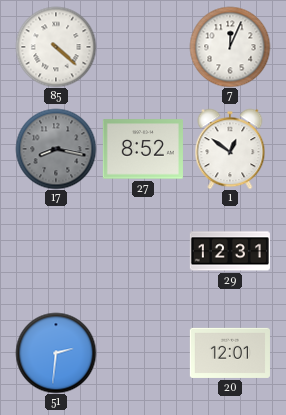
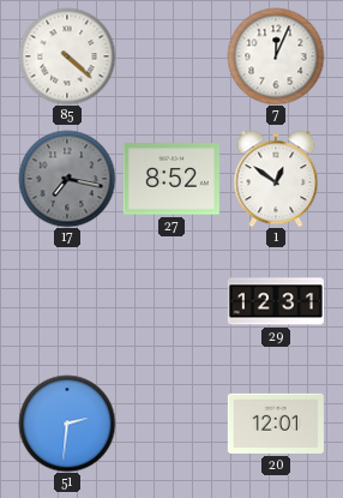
17: 8:17 -> 7:17
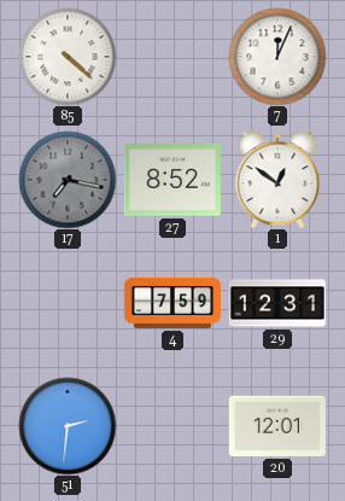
4: none -> 7:59
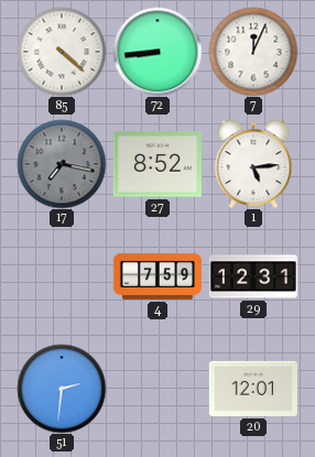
72: none -> 8:44
1: 12:51 -> 5:14
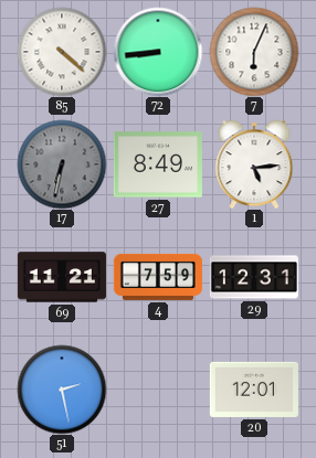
7: 12:04 -> 6:04
17: 7:17 -> 6:32
27: 8:52 -> 8:49
69: none -> 11:21
51: 2:31 -> 2:28
